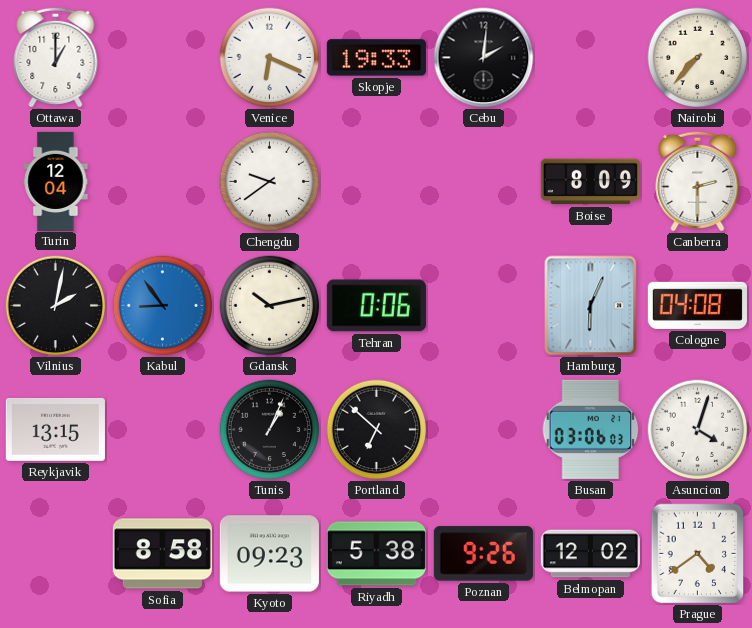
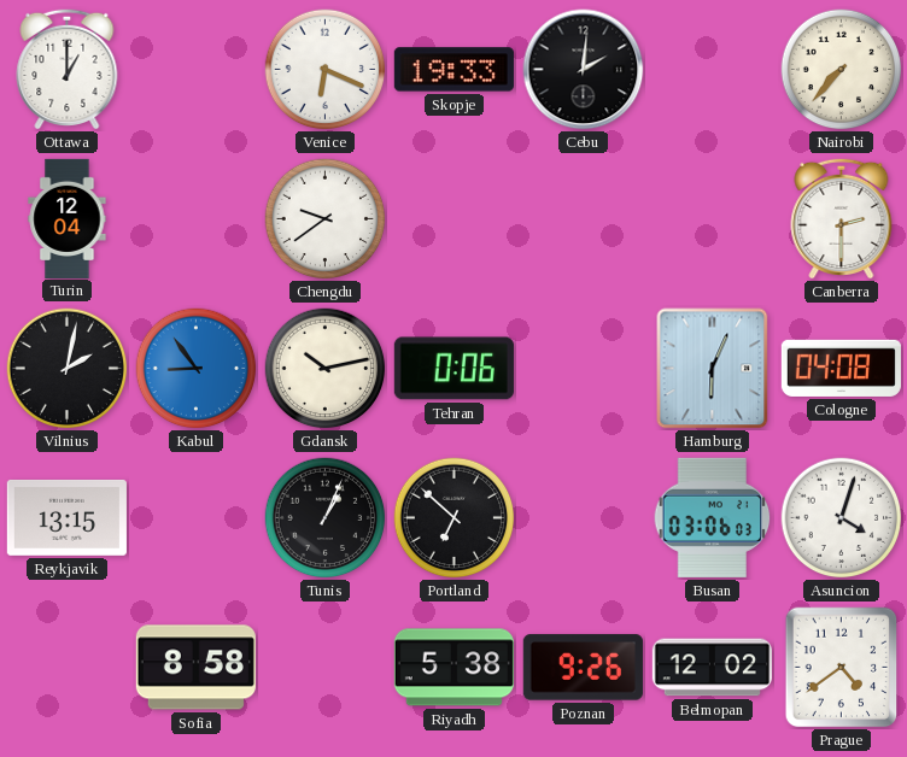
Boise: 8:09 -> none
Kyoto: 09:23 -> none
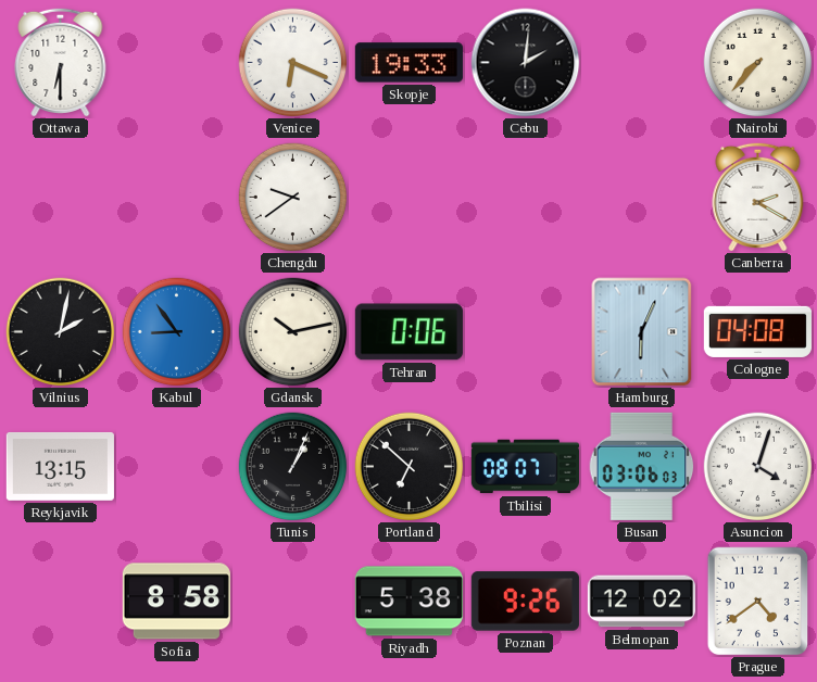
Ottawa: 1:00 -> 6:30
Turin: 12:04 -> none
Canberra: 2:30 -> 2:20
Tbilisi: none -> 08:07
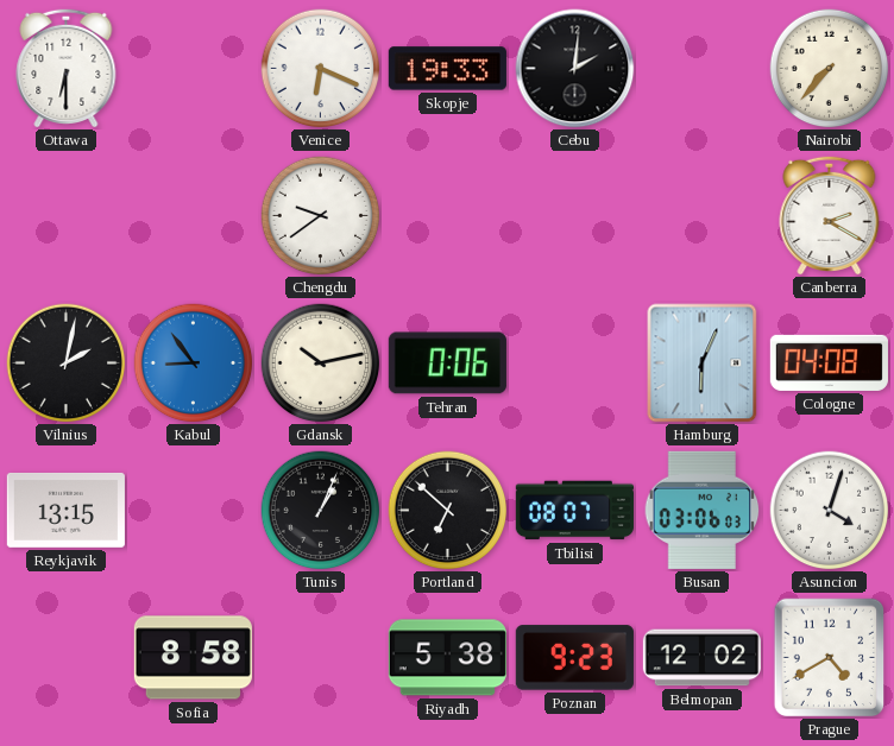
Poznan: 9:26 -> 9:23
Prague: 4:39 -> 4:40
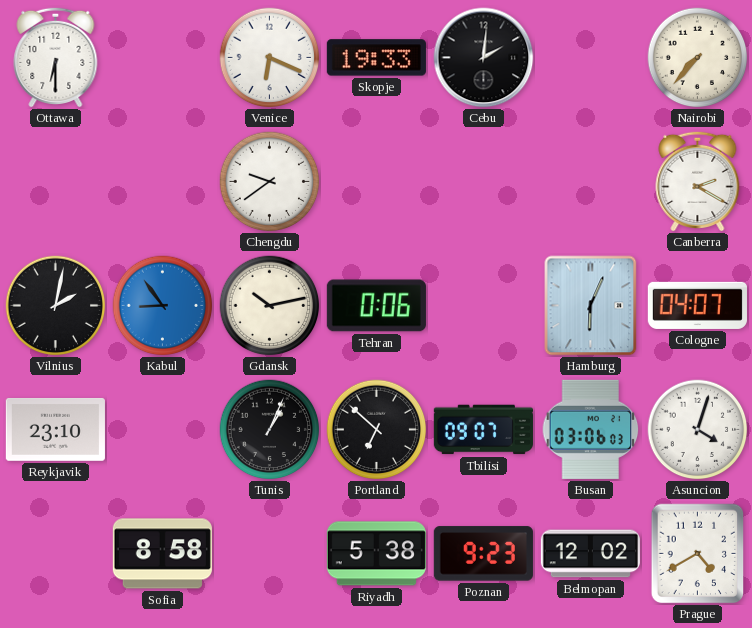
Cologne: 04:08 -> 04:07
Reykjavik: 13:15 -> 23:10
Tbilisi: 08:07 -> 09:07
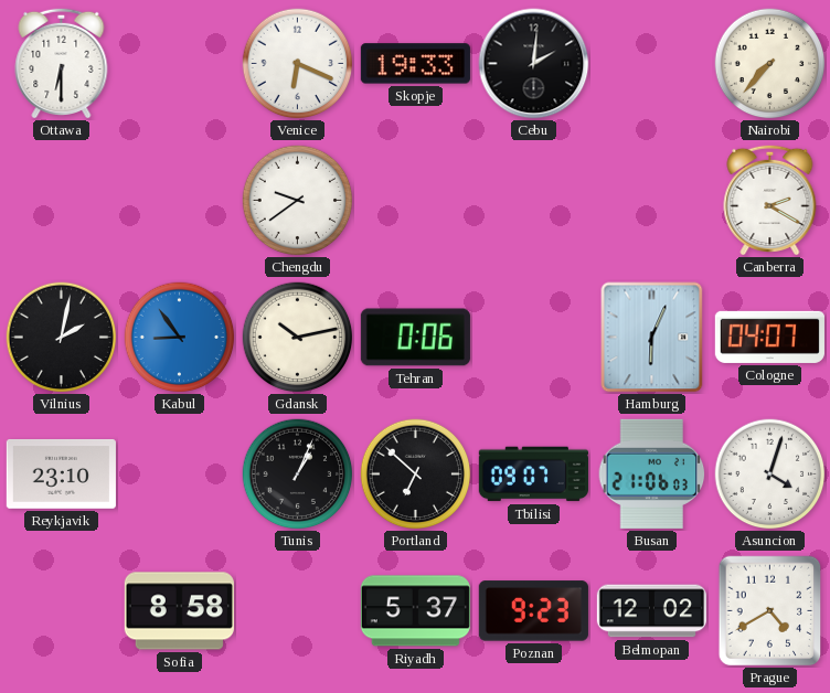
Busan: 03:06 -> 21:06
Riyadh: 5:38 -> 5:37
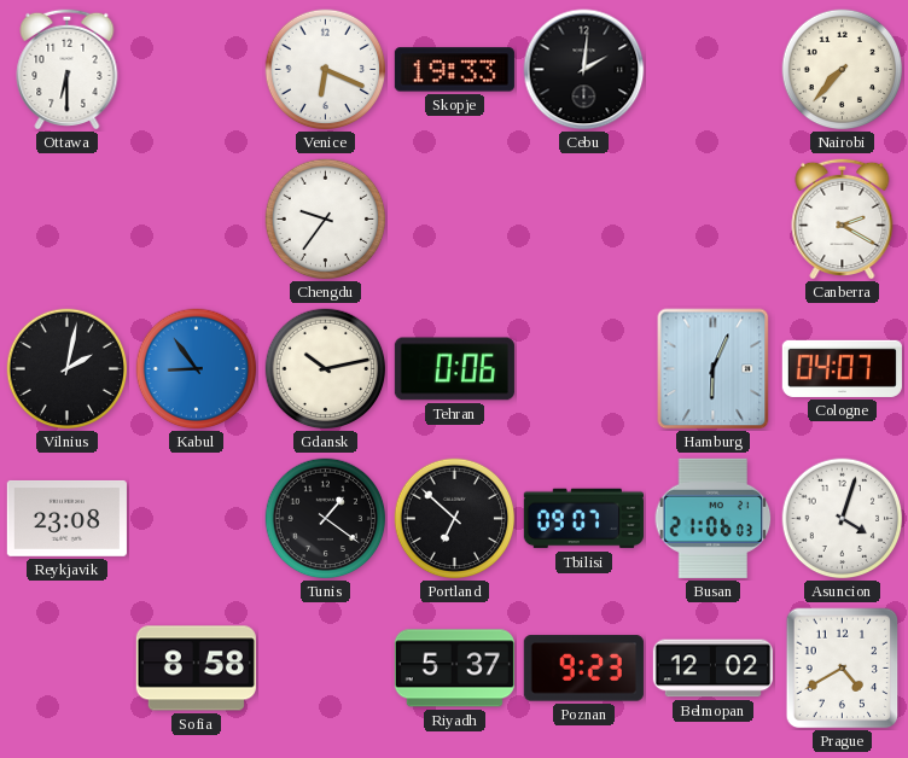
Chengdu: 9:39 -> 9:36
Reykjavik: 23:10 -> 23:08
Tunis: 1:04 -> 1:21
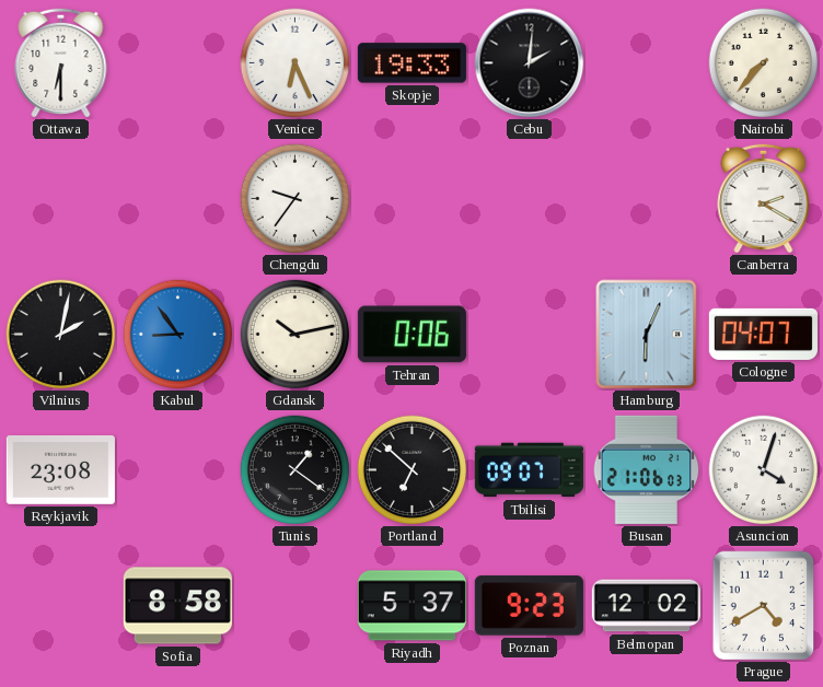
Venice: 6:19 -> 6:26
